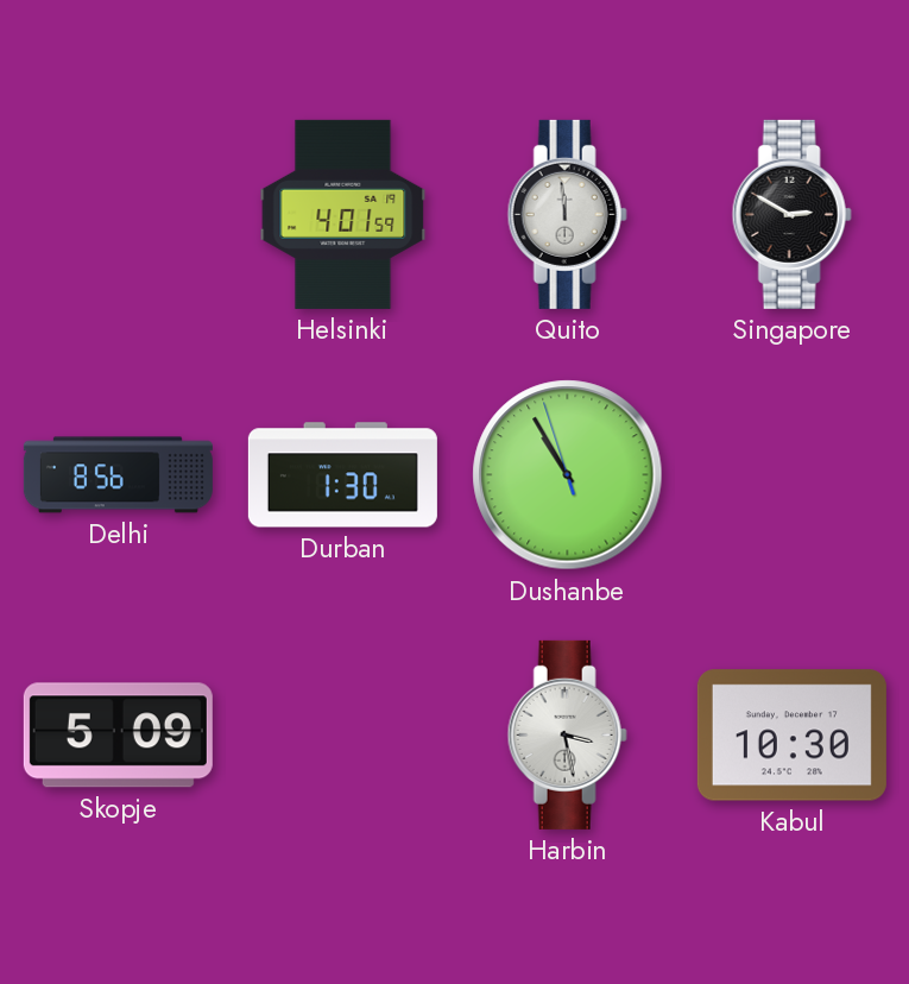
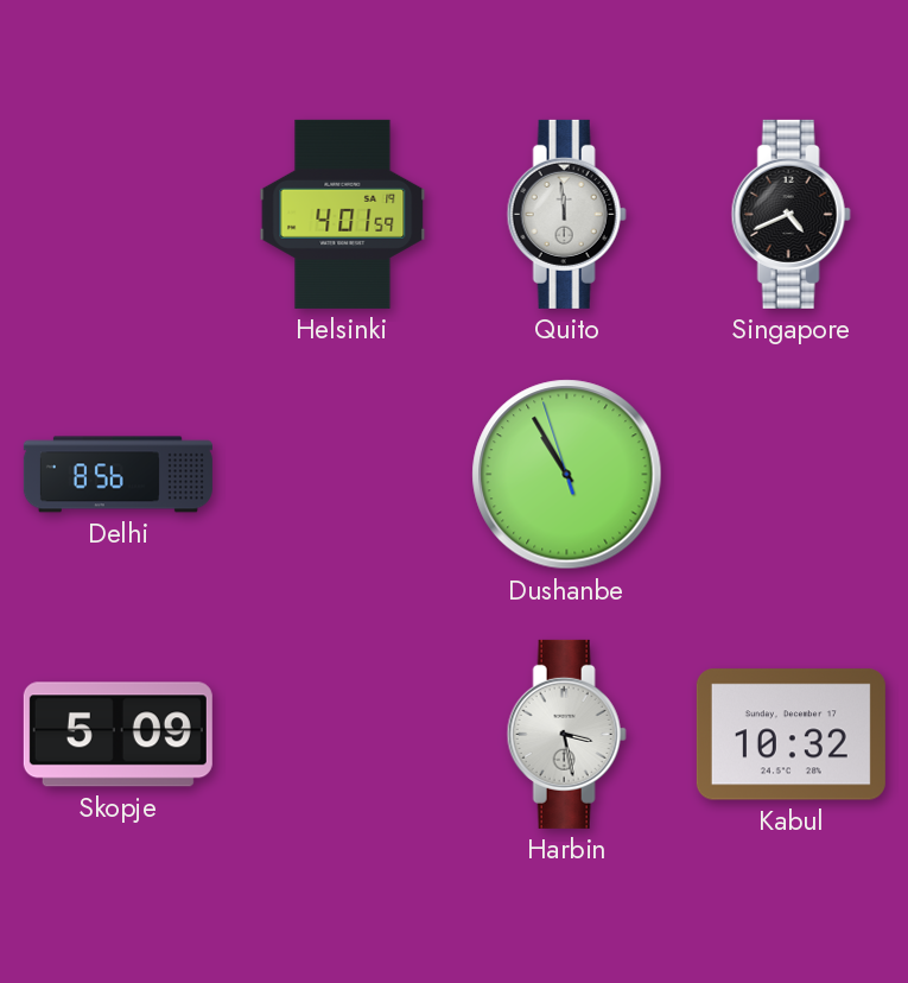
Singapore: 2:50 -> 4:41
Durban: 1:30 -> none
Kabul: 10:30 -> 10:32
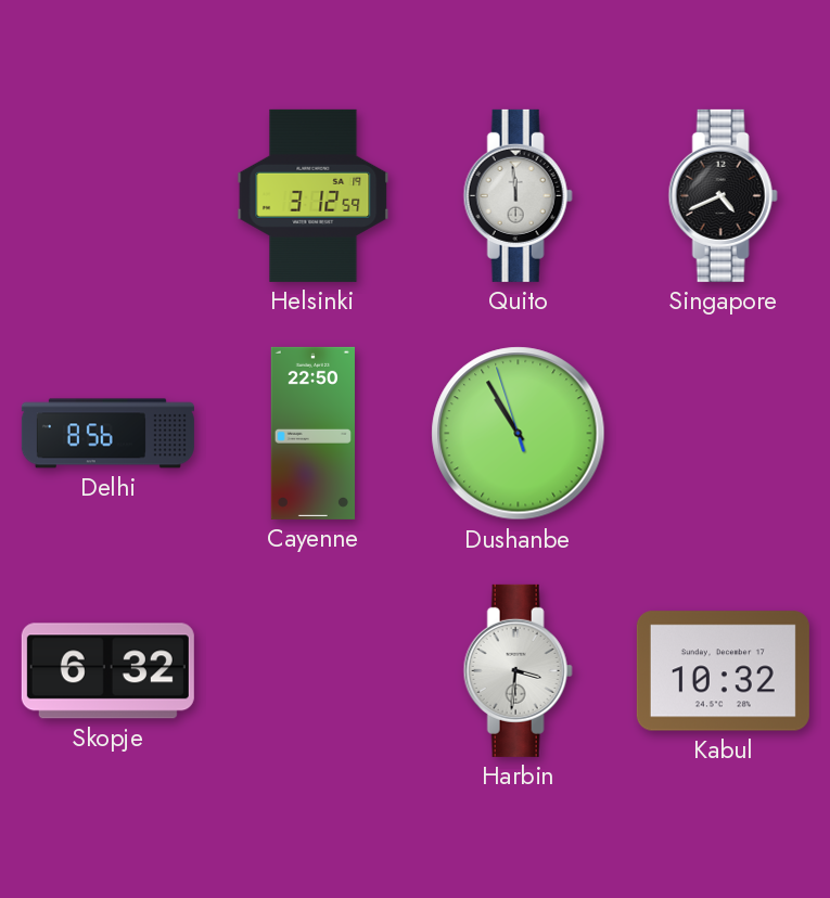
Helsinki: 4:01 -> 3:12
Cayenne: none -> 22:50
Skopje: 5:09 -> 6:32
Harbin: 3:28 -> 3:31
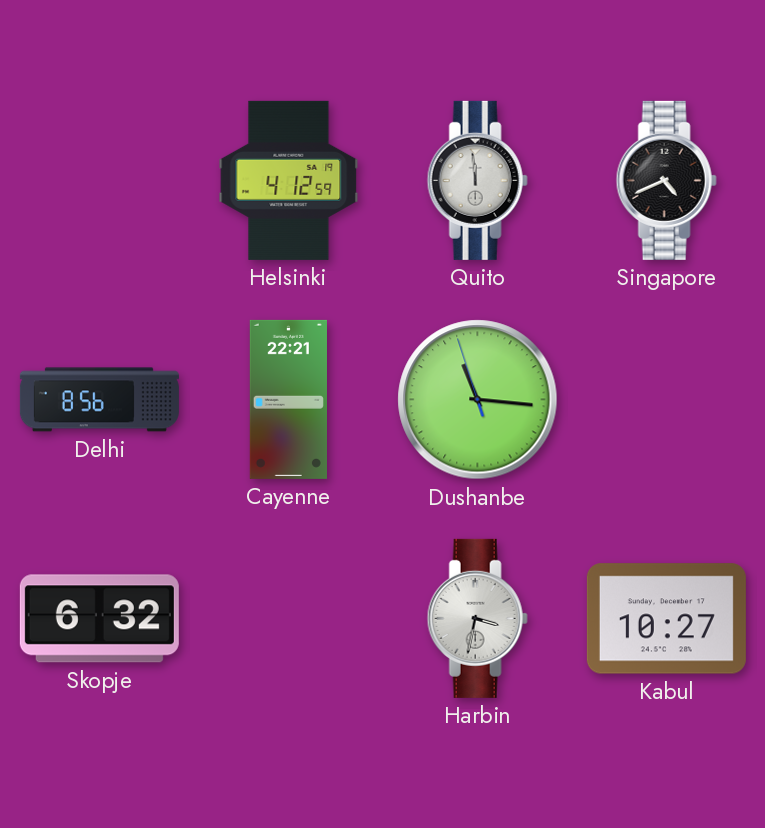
Helsinki: 3:12 -> 4:12
Cayenne: 22:50 -> 22:21
Dushanbe: 10:54 -> 11:15
Harbin: 3:31 -> 3:32
Kabul: 10:32 -> 10:27
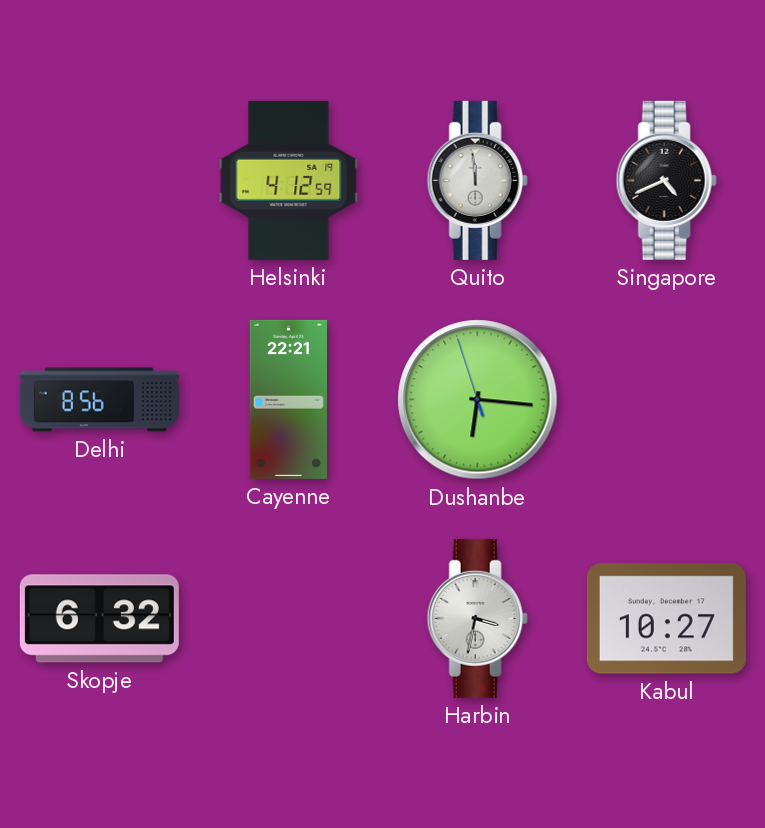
Dushanbe: 11:15 -> 6:15
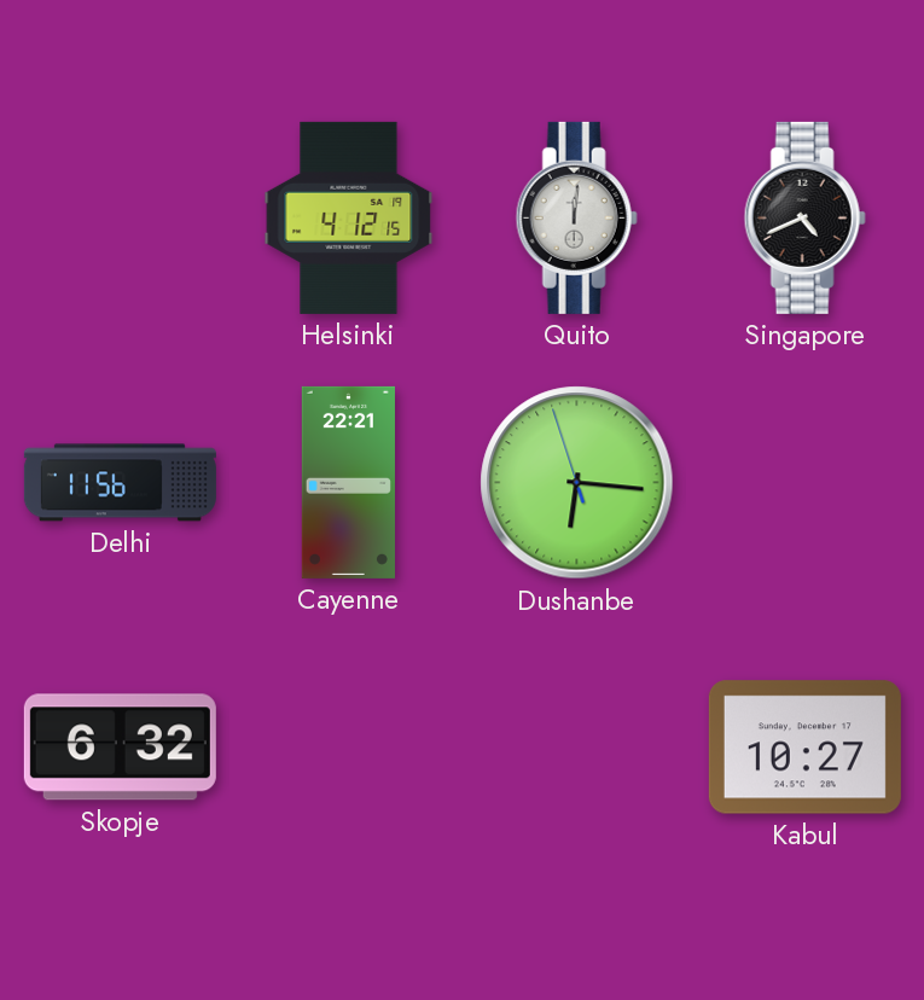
Helsinki: 4:12:59 -> 4:12:15
Quito: 11:59 -> 12:01
Delhi: 8:56 -> 11:56
Harbin: 3:32 -> none
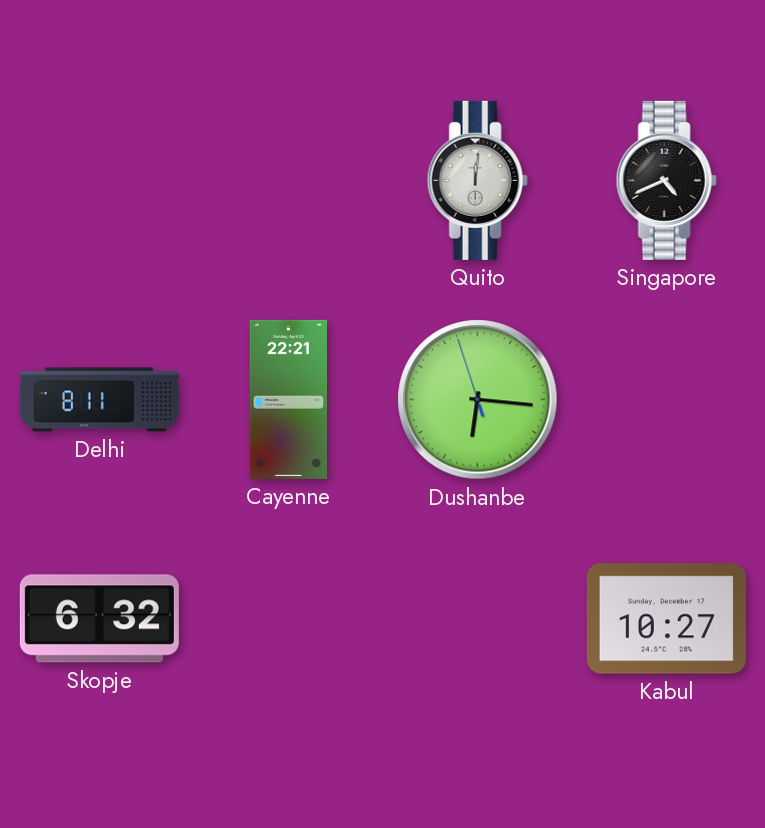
Helsinki: 4:12 -> none
Delhi: 11:56 -> 8:11
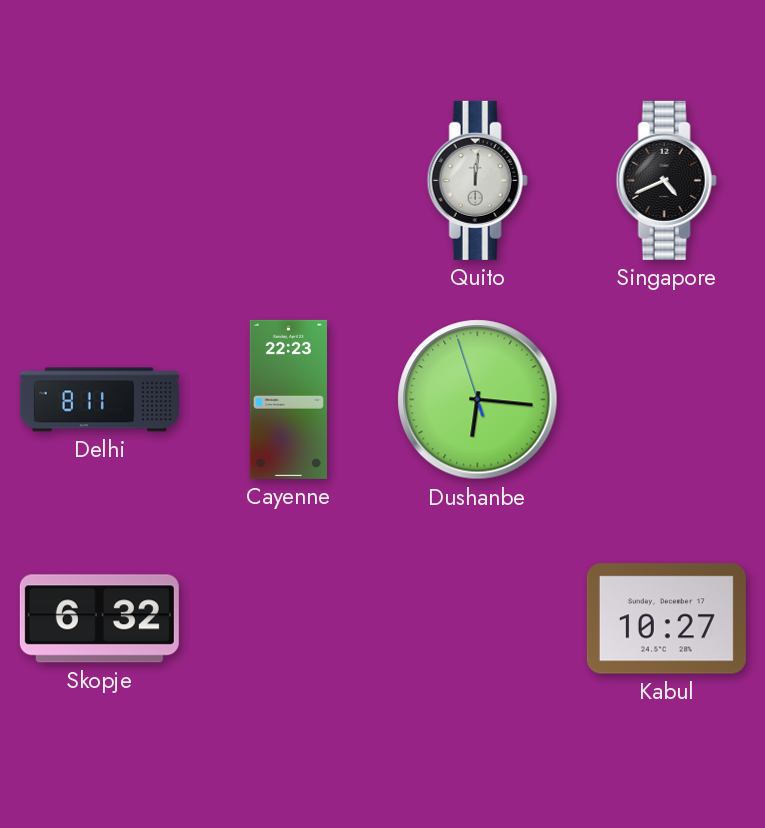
Cayenne: 22:21 -> 22:23
